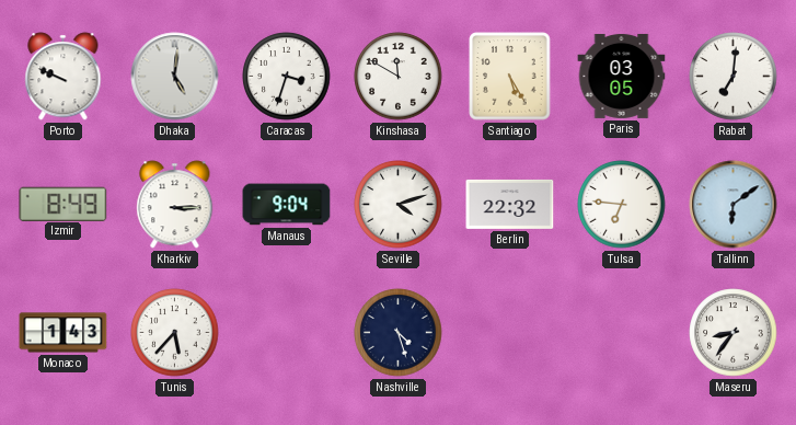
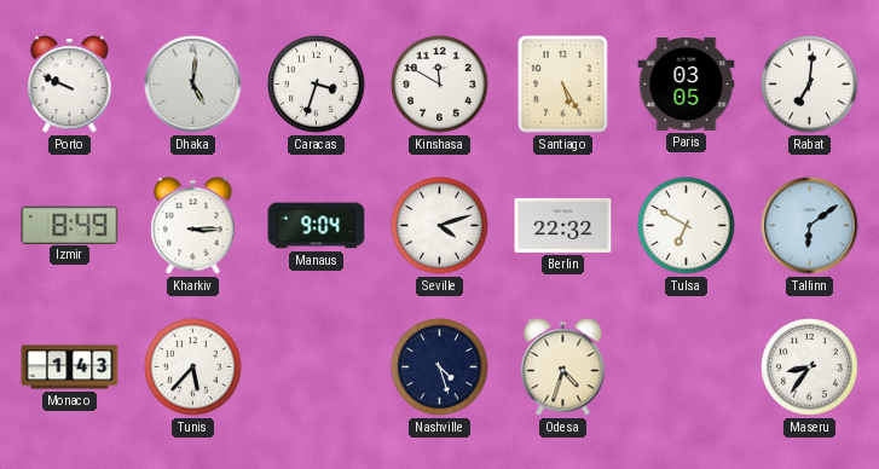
Tulsa: 6:46 -> 6:50
Odesa: none -> 4:33
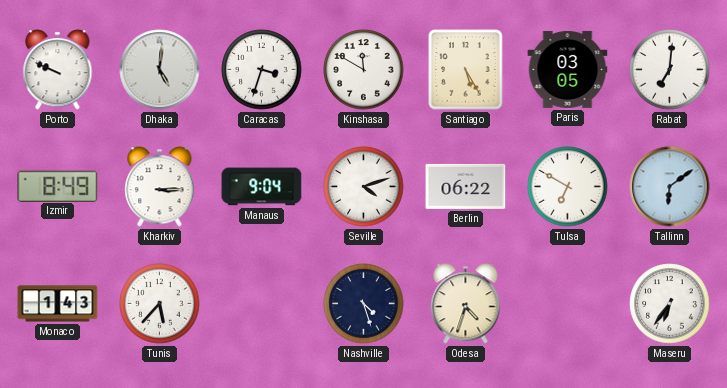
Berlin: 22:32 -> 06:22
Maseru: 8:36 -> 6:36
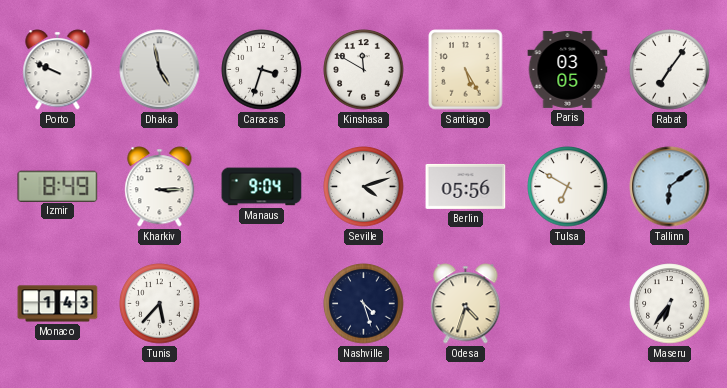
Dhaka: 5:01 -> 4:58
Rabat: 7:01 -> 7:06
Berlin: 06:22 -> 05:56
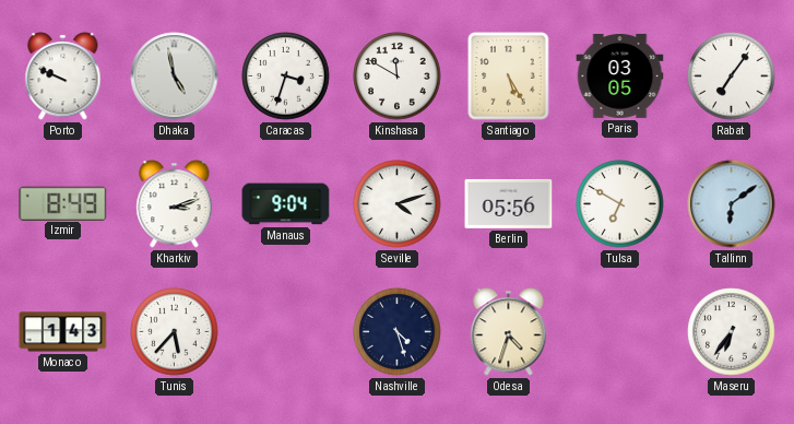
Kharkiv: 3:15 -> 3:12
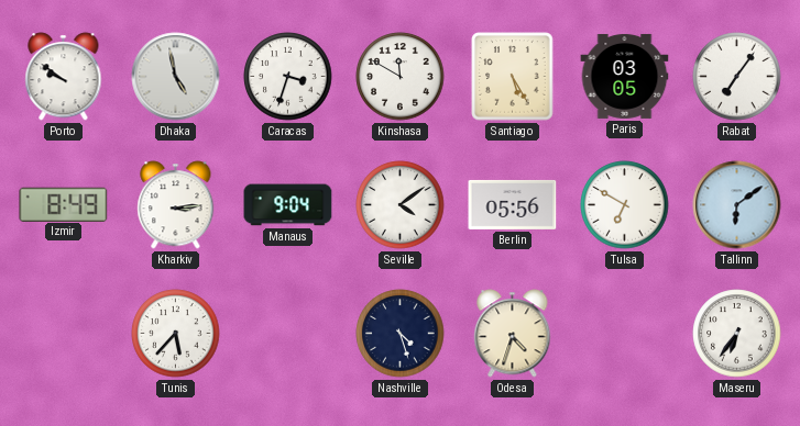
Porto: 9:49 -> 9:51
Kharkiv: 3:12 -> 3:14
Seville: 4:12 -> 4:09
Monaco: 1:43 -> none
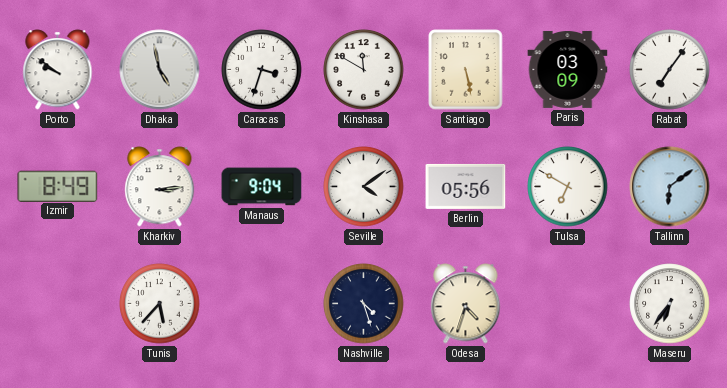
Santiago: 5:25 -> 5:28
Paris: 03:05 -> 03:09
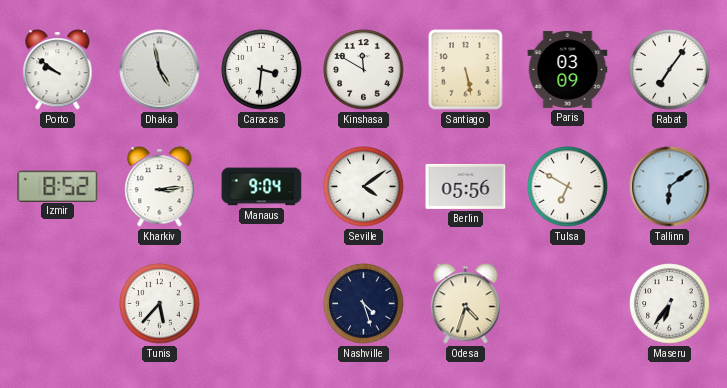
Caracas: 3:33 -> 3:31
Izmir: 8:49 -> 8:52
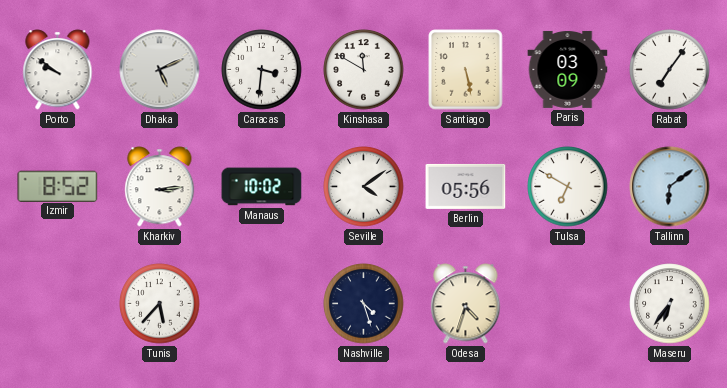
Dhaka: 4:58 -> 5:11
Manaus: 9:04 -> 10:02
